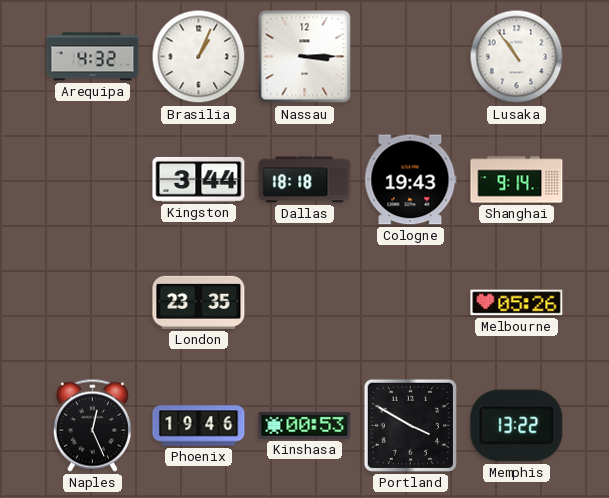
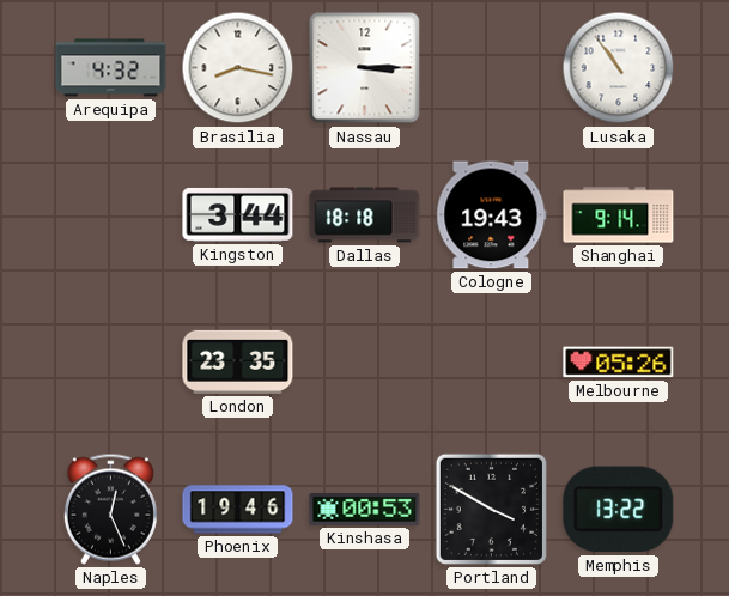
Brasilia: 1:04 -> 8:17
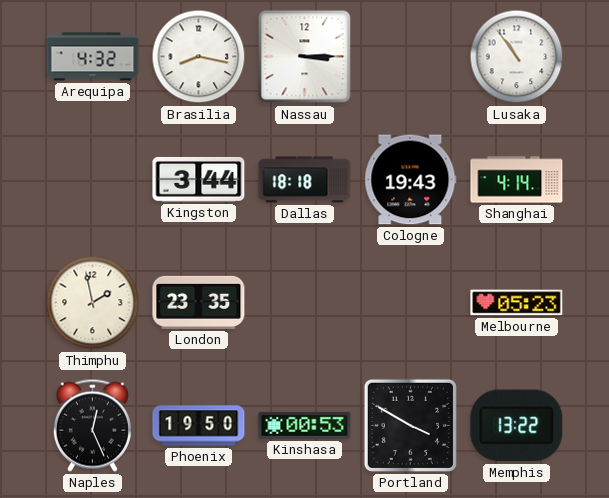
Shanghai: 9:14 -> 4:14
Thimphu: none -> 1:58
Melbourne: 05:26 -> 05:23
Phoenix: 19:46 -> 19:50
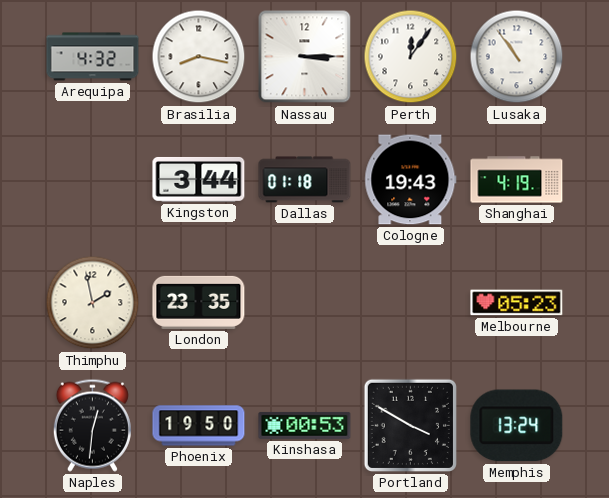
Perth: none -> 12:06
Dallas: 18:18 -> 01:18
Shanghai: 4:14 -> 4:19
Naples: 12:26 -> 12:31
Memphis: 13:22 -> 13:24
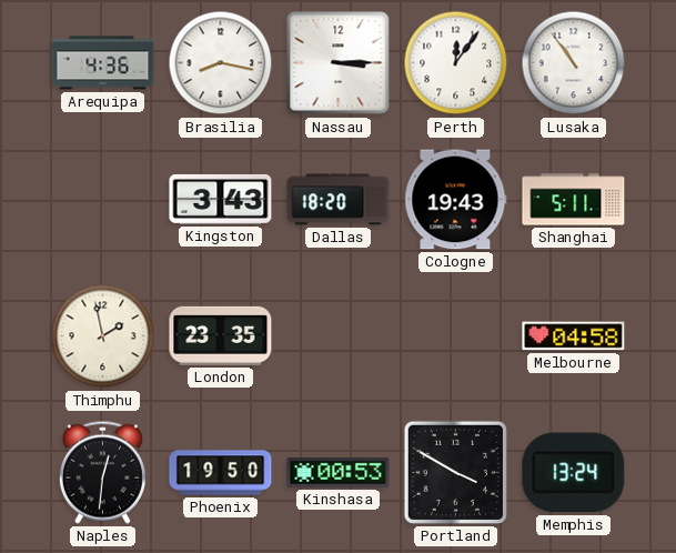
Arequipa: 4:32 -> 4:36
Kingston: 3:44 -> 3:43
Dallas: 01:18 -> 18:20
Shanghai: 4:19 -> 5:11
Melbourne: 05:23 -> 04:58
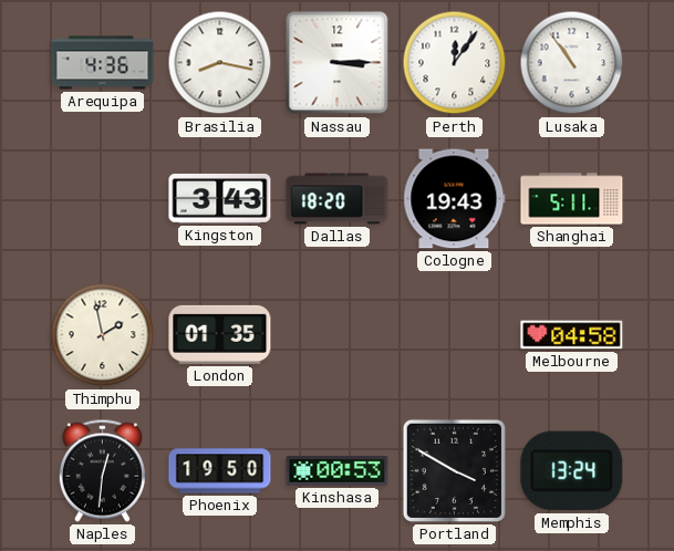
London: 23:35 -> 01:35
